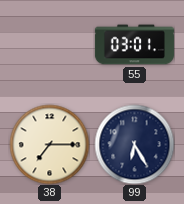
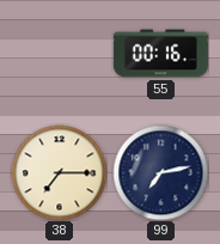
55: 03:01 -> 00:16
99: 6:25 -> 7:13
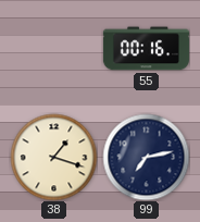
38: 7:15 -> 1:18
